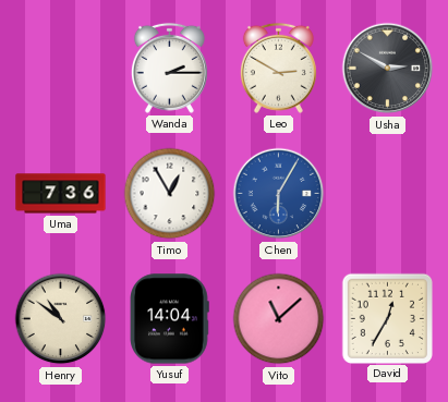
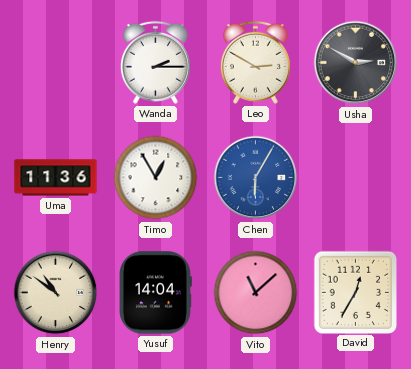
Uma: 7:36 -> 11:36
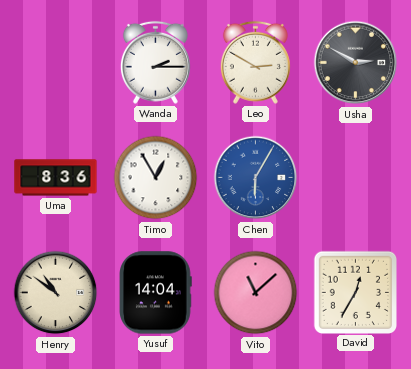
Uma: 11:36 -> 8:36
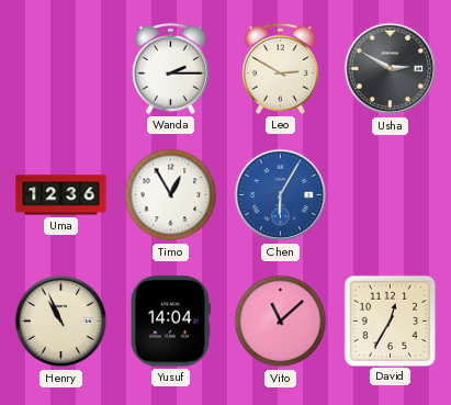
Uma: 8:36 -> 12:36
Henry: 10:51 -> 10:56
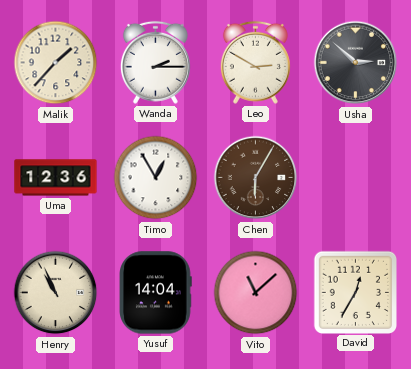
Malik: none -> 1:37
Usha: 2:50 -> 2:52
Chen dial: blue -> brown
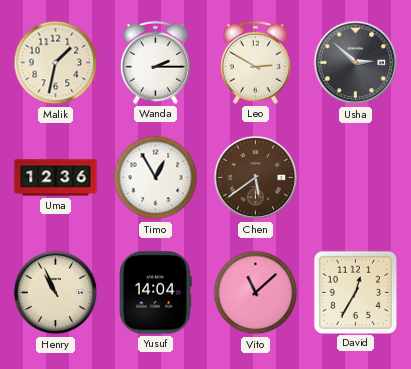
Malik: 1:37 -> 1:32
Chen: 6:05 -> 5:39
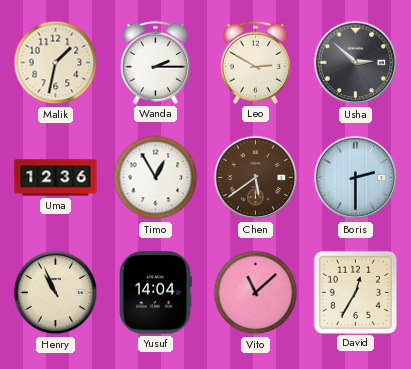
Boris: none -> 2:30
